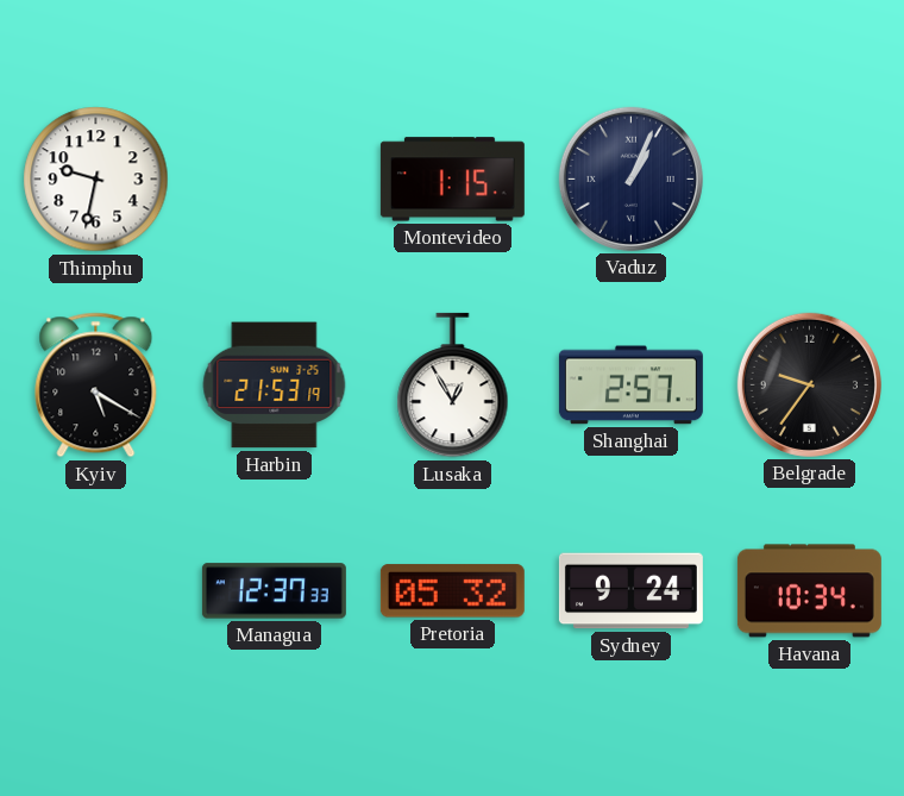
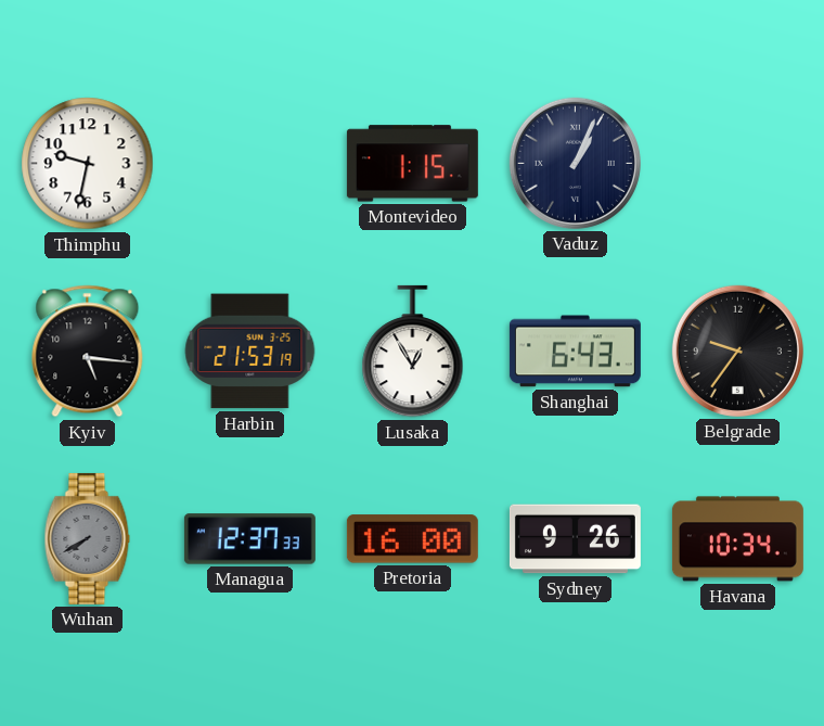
Kyiv: 5:20 -> 5:16
Shanghai: 2:57 -> 6:43
Wuhan: none -> 7:40
Pretoria: 05:32 -> 16:00
Sydney: 9:24 -> 9:26
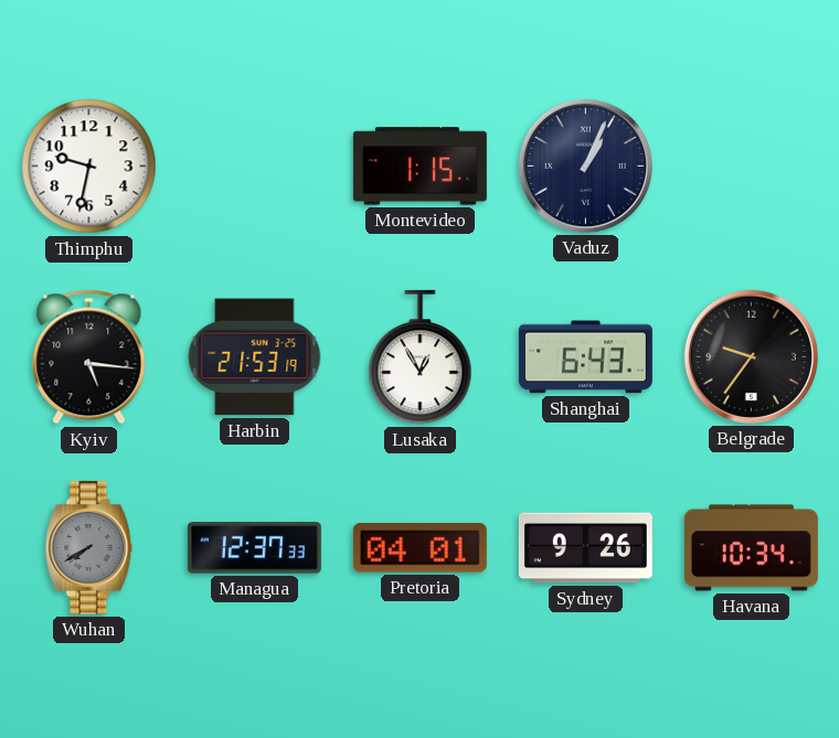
Pretoria: 16:00 -> 04:01
